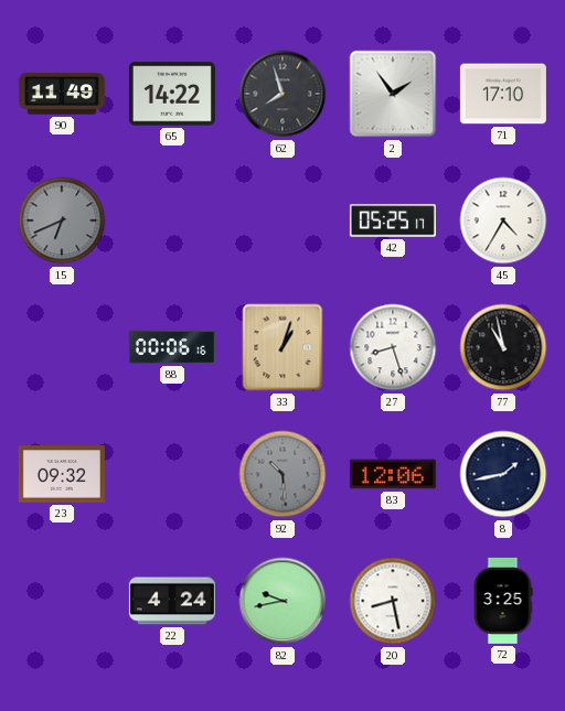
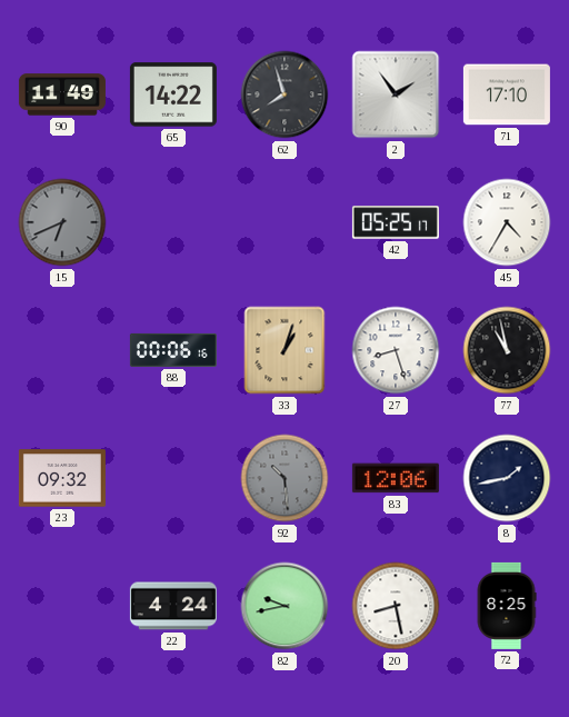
72: 3:25 -> 8:25
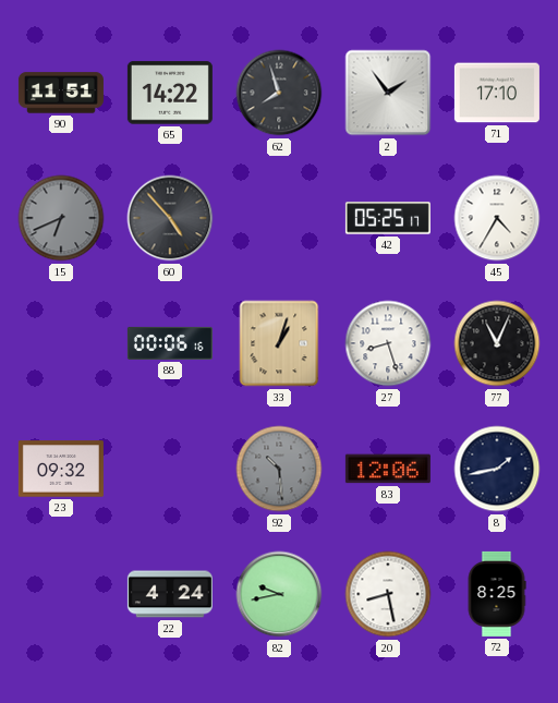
90: 11:49 -> 11:51
60: none -> 4:53
77: 10:58 -> 11:04
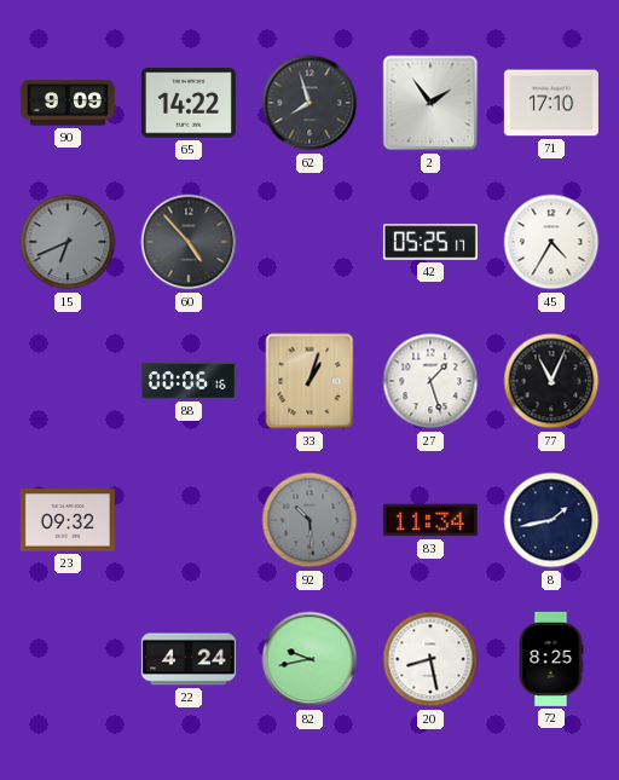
90: 11:51 -> 9:09
27: 8:27 -> 1:27
83: 12:06 -> 11:34
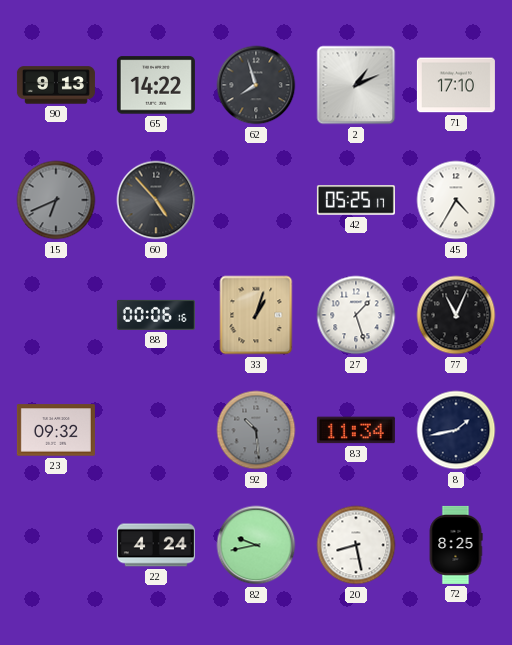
90: 9:09 -> 9:13
2: 1:54 -> 1:11
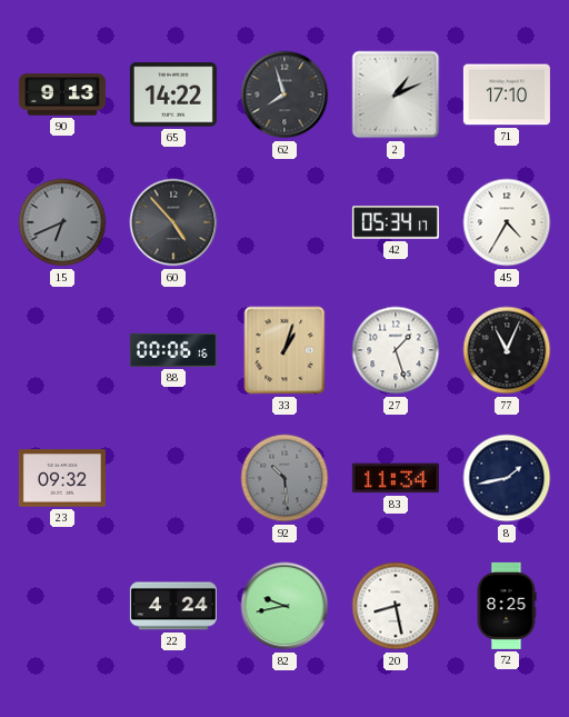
42: 05:25 -> 05:34
